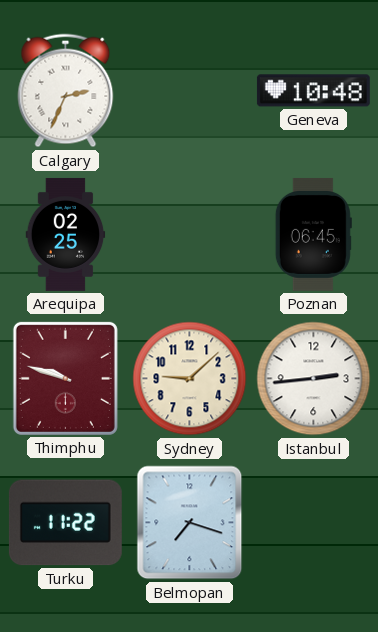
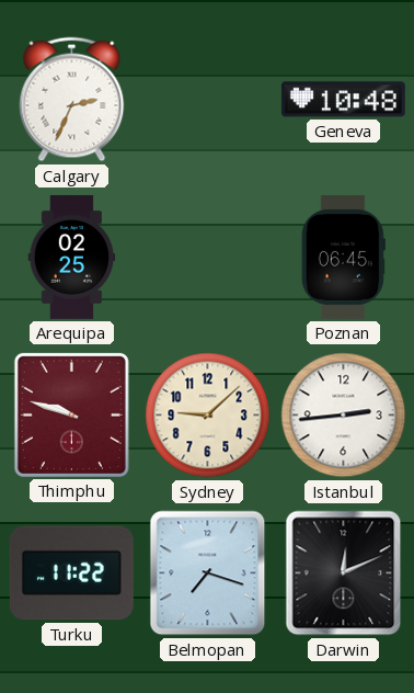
Darwin: none -> 12:11
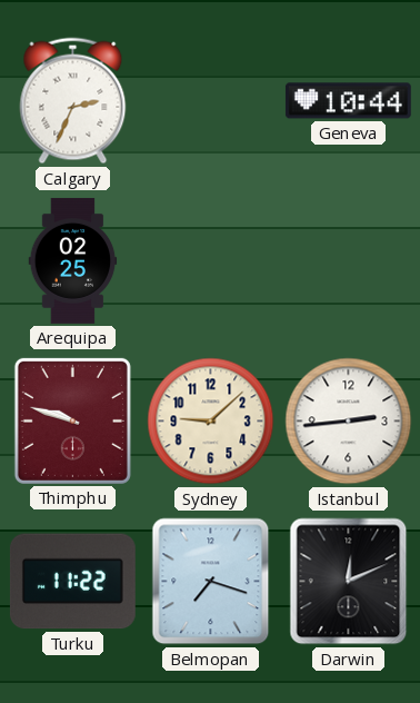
Geneva: 10:48 -> 10:44
Poznan: 06:45 -> none
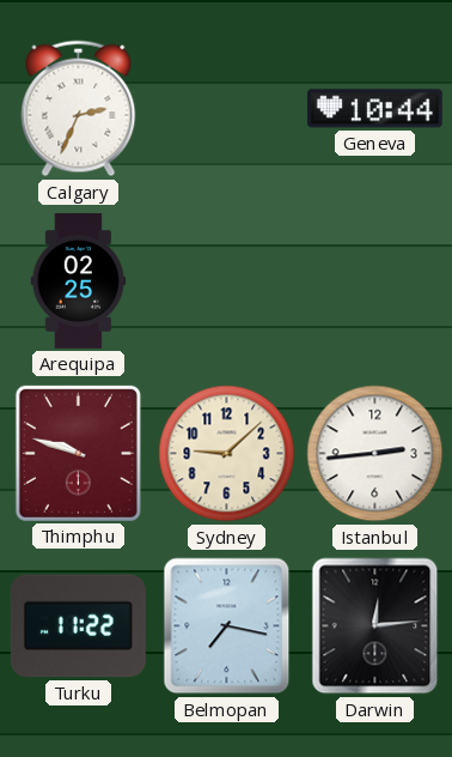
Belmopan: 7:18 -> 7:17
Darwin: 12:11 -> 12:14
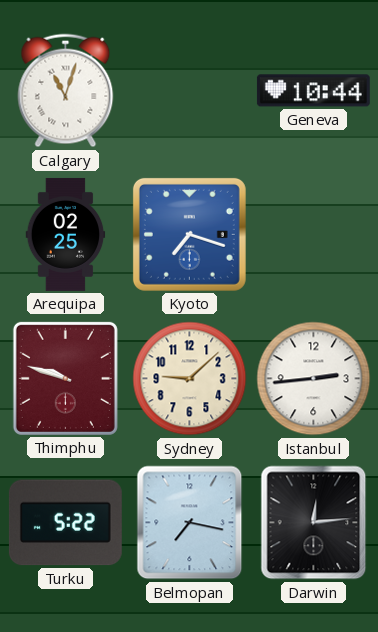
Calgary: 2:34 -> 11:03
Kyoto: none -> 7:18
Turku: 11:22 -> 5:22
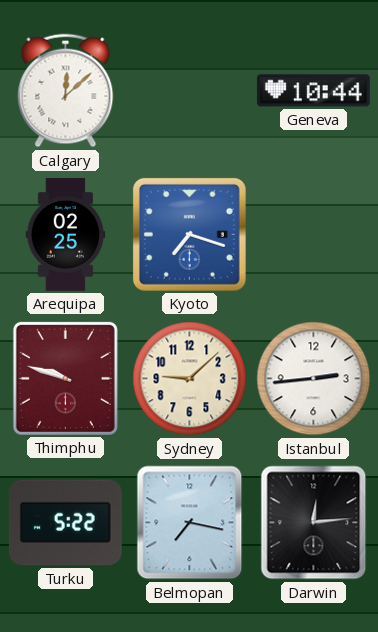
Calgary: 11:03 -> 12:08
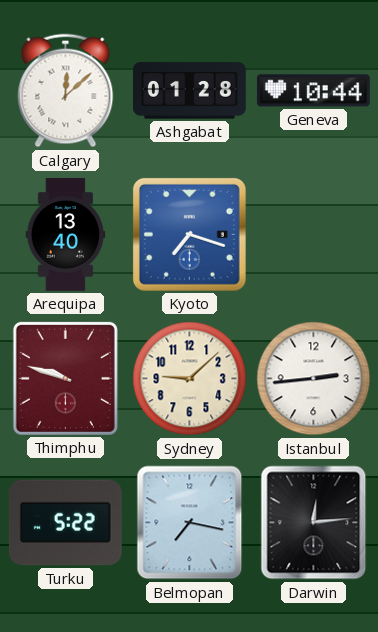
Ashgabat: none -> 01:28
Arequipa: 02:25 -> 13:40
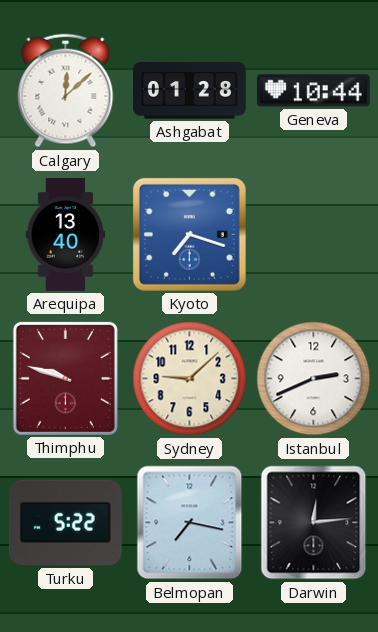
Istanbul: 2:44 -> 2:41
